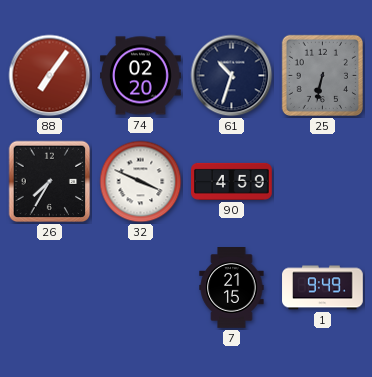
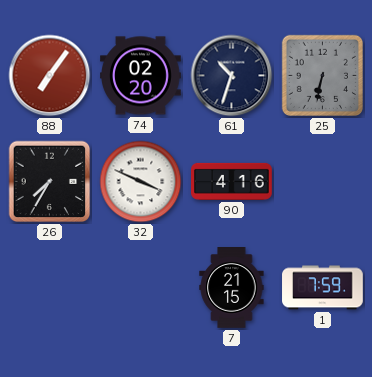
90: 4:59 -> 4:16
1: 9:49 -> 7:59
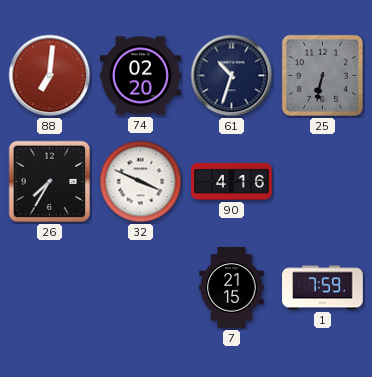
88: 7:06 -> 7:01
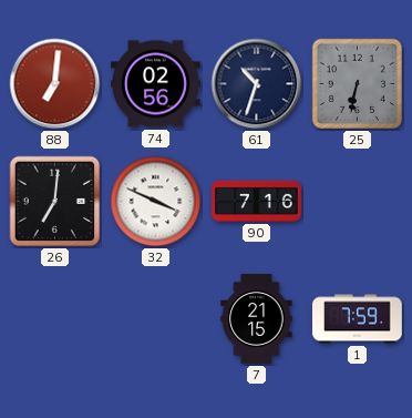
74: 02:20 -> 02:56
26: 7:35 -> 7:01
90: 4:16 -> 7:16
